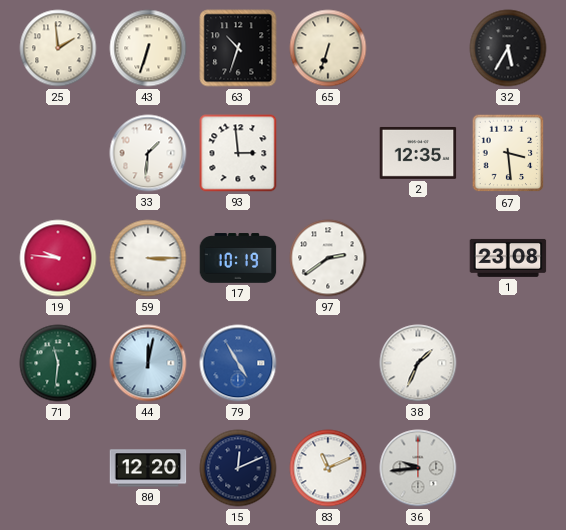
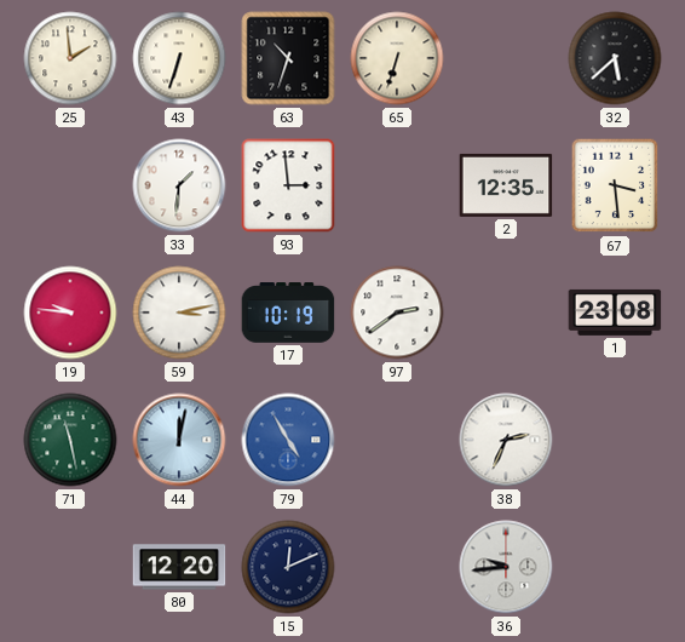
32: 5:35 -> 5:38
59: 3:15 -> 3:13
71: 11:31 -> 11:28
38: 1:34 -> 2:34
83: 11:11 -> none
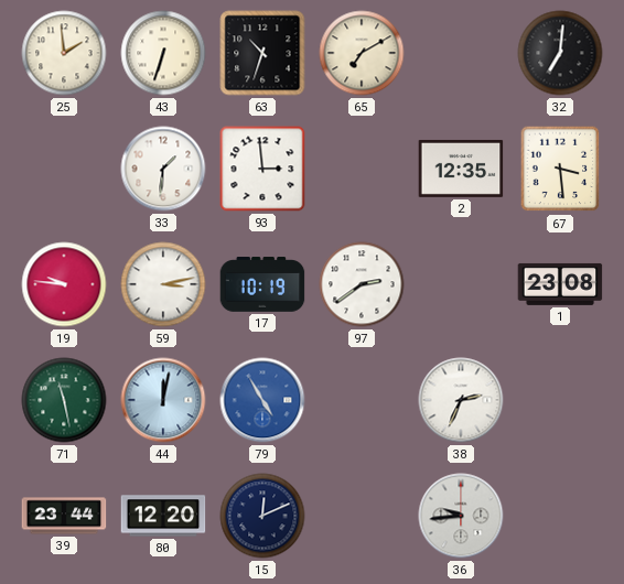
65: 6:33 -> 7:10
32: 5:38 -> 7:01
39: none -> 23:44
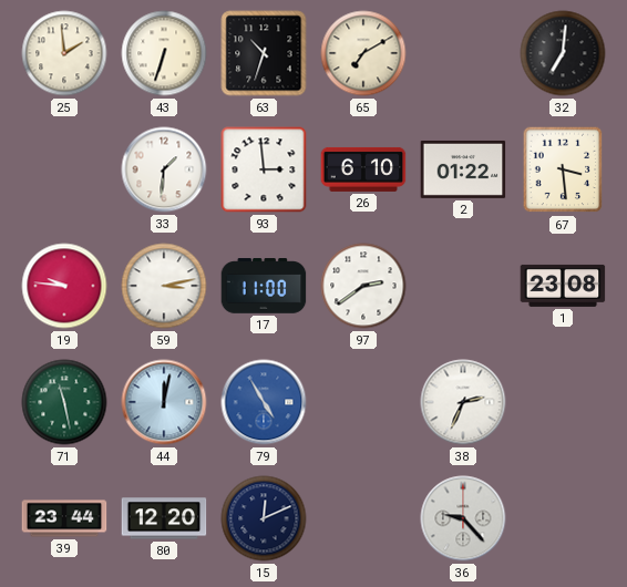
26: none -> 6:10
2: 12:35 -> 01:22
17: 10:19 -> 11:00
36: 9:44 -> 9:23
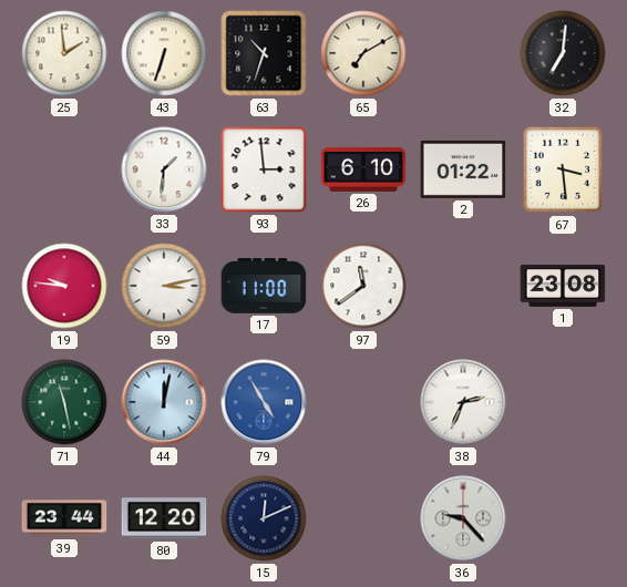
97: 2:39 -> 11:39
